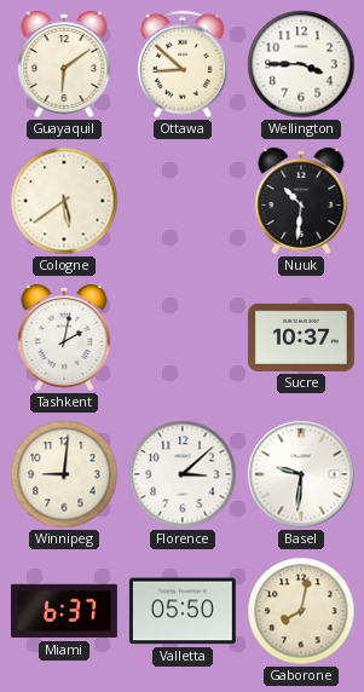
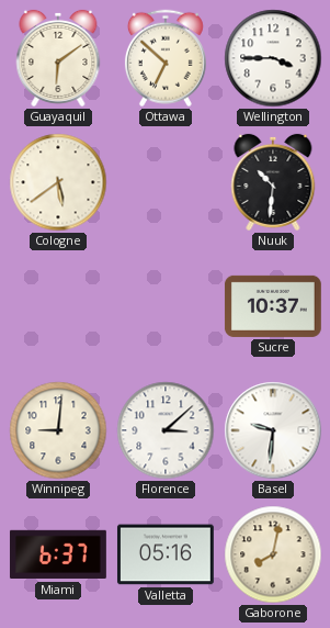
Ottawa: 8:52 -> 6:52
Tashkent: 2:02 -> none
Valletta: 05:50 -> 05:16
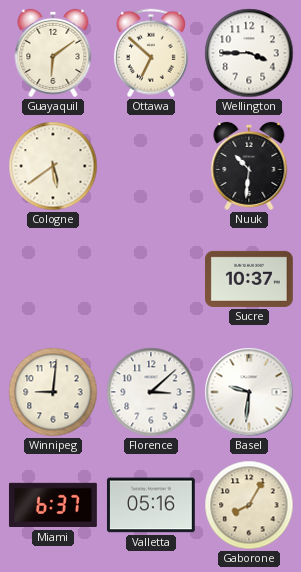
Gaborone: 8:02 -> 8:05
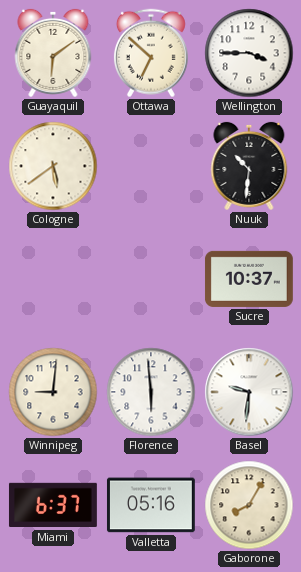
Florence: 3:08 -> 5:59
